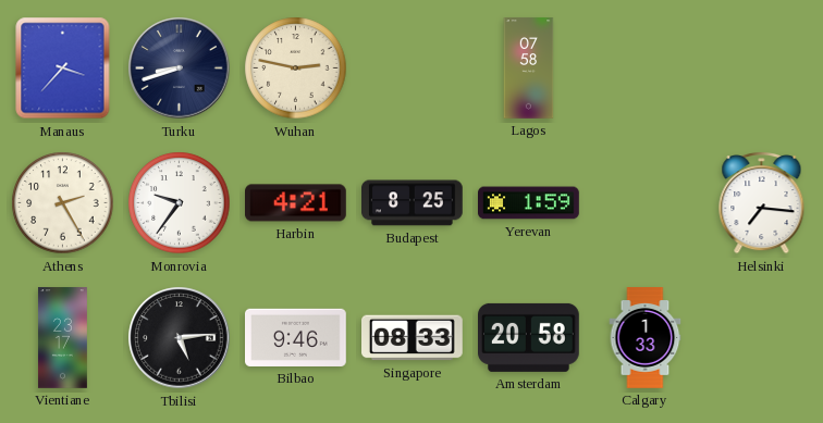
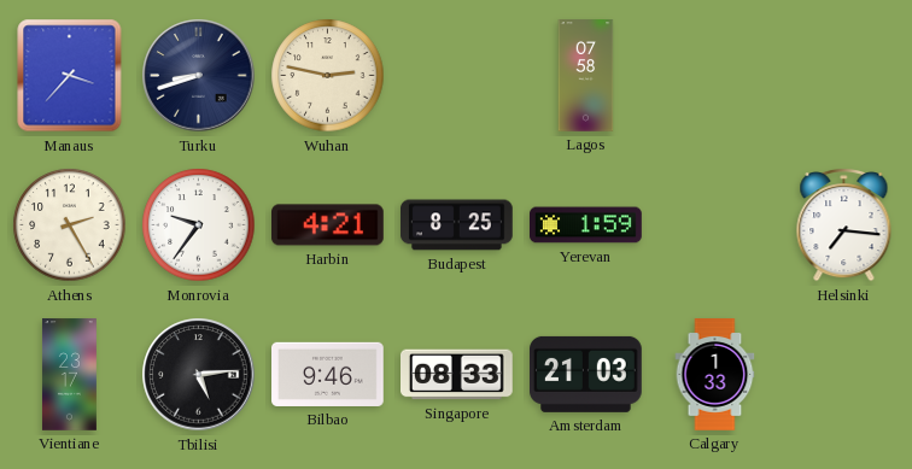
Amsterdam: 20:58 -> 21:03
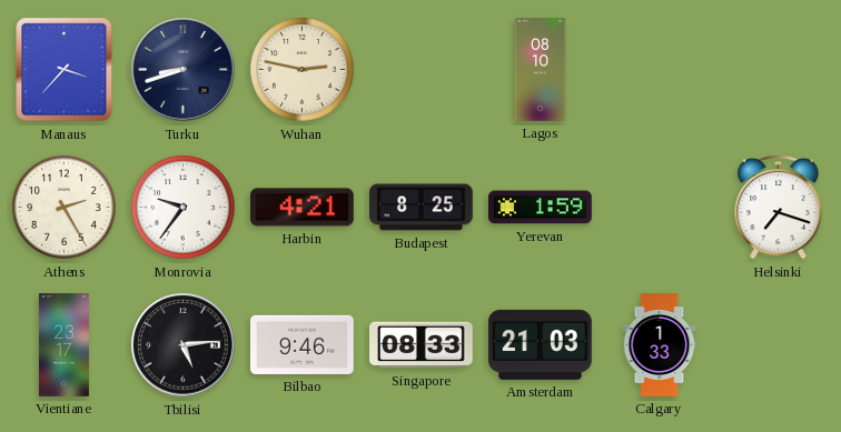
Lagos: 07:58 -> 08:10
Helsinki: 7:16 -> 7:18
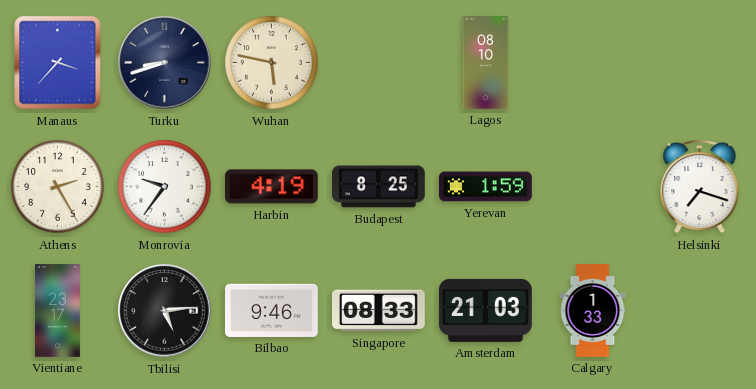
Wuhan: 2:47 -> 5:47
Harbin: 4:21 -> 4:19
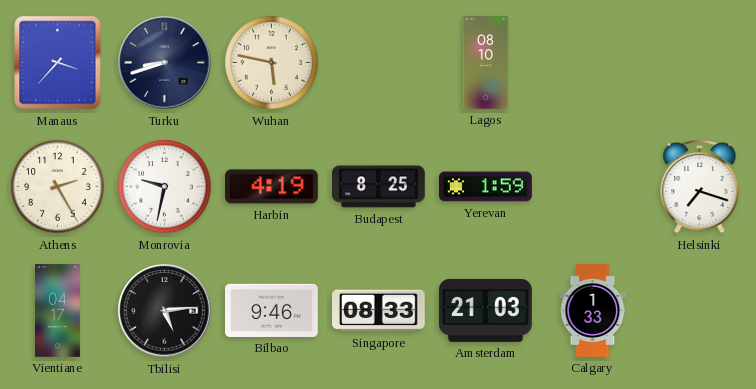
Monrovia: 9:36 -> 9:32
Vientiane: 23:17 -> 04:17
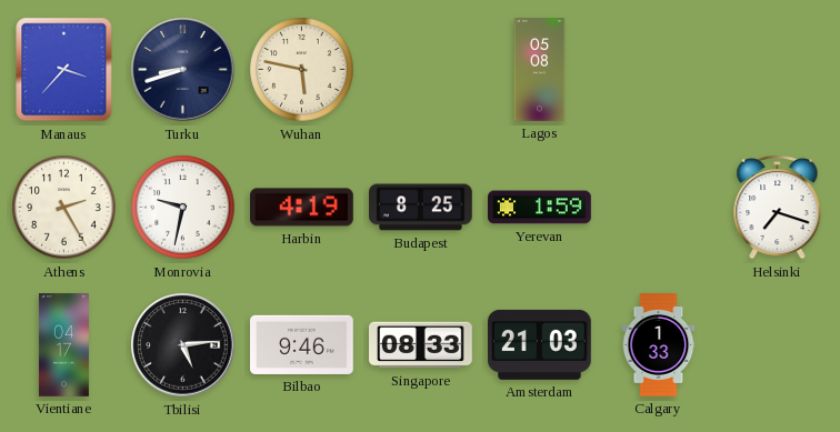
Lagos: 08:10 -> 05:08
